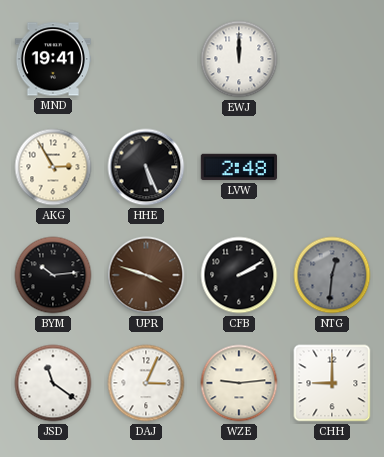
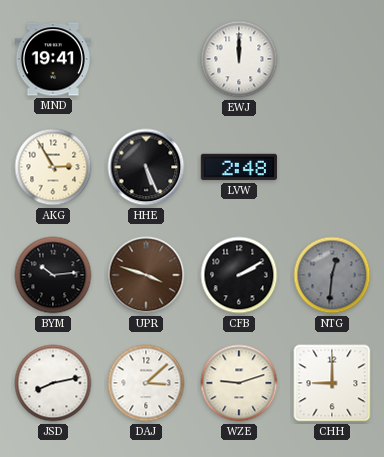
JSD: 11:21 -> 8:13
DAJ: 3:04 -> 3:08
WZE: 9:14 -> 9:12
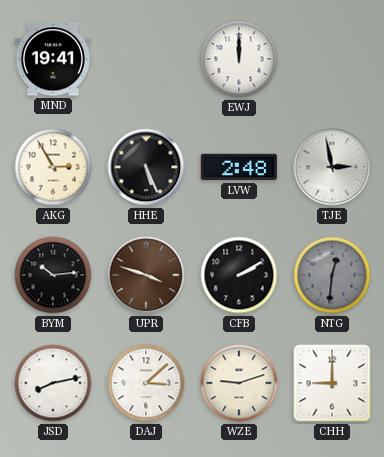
TJE: none -> 2:58
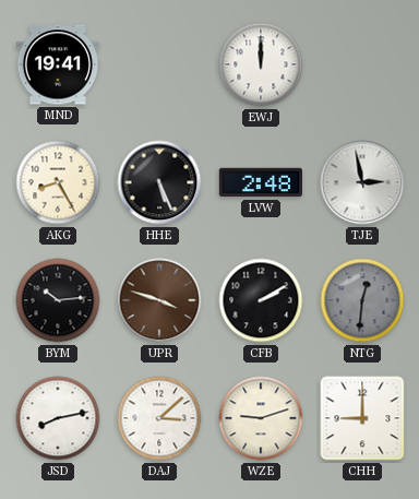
AKG: 2:55 -> 8:25
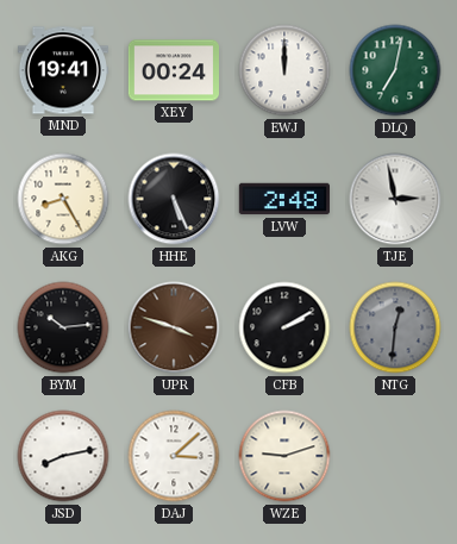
XEY: none -> 00:24
DLQ: none -> 7:02
CHH: 9:00 -> none
